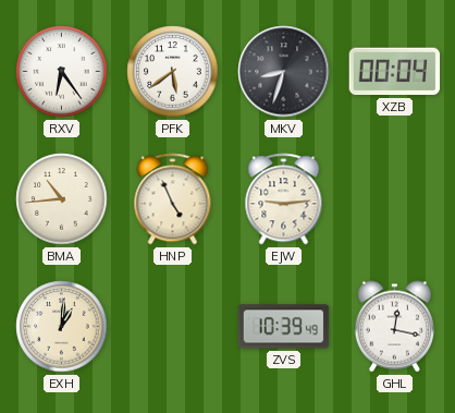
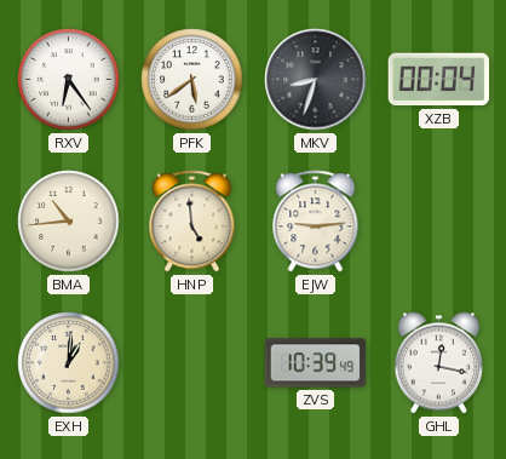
HNP: 4:56 -> 4:59
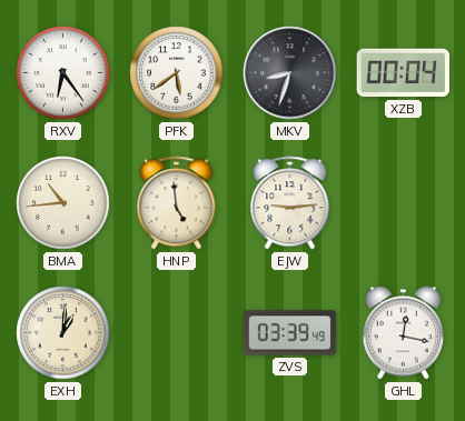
ZVS: 10:39 -> 03:39
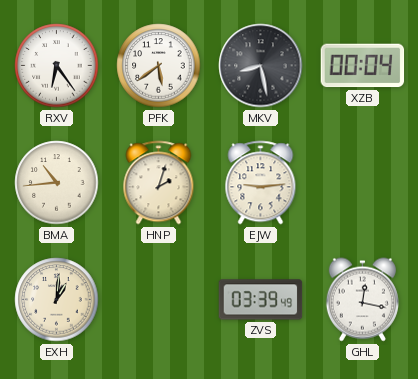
MKV: 8:33 -> 8:28
HNP: 4:59 -> 2:03
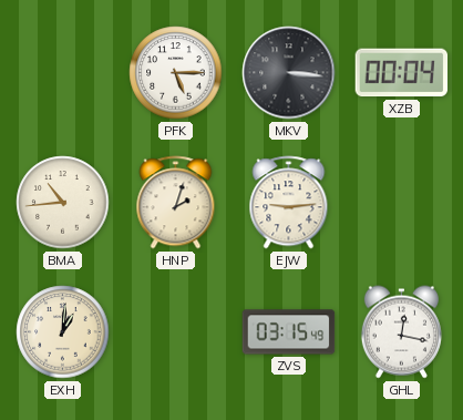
RXV: 6:24 -> none
PFK: 5:39 -> 5:15
MKV: 8:28 -> 3:16
ZVS: 03:39 -> 03:15
